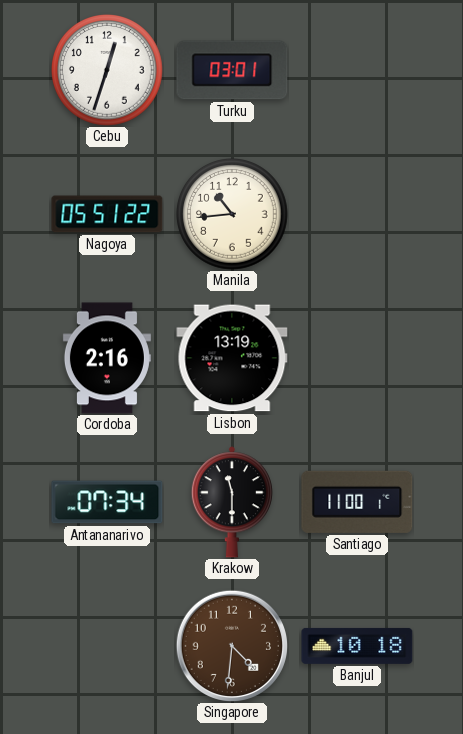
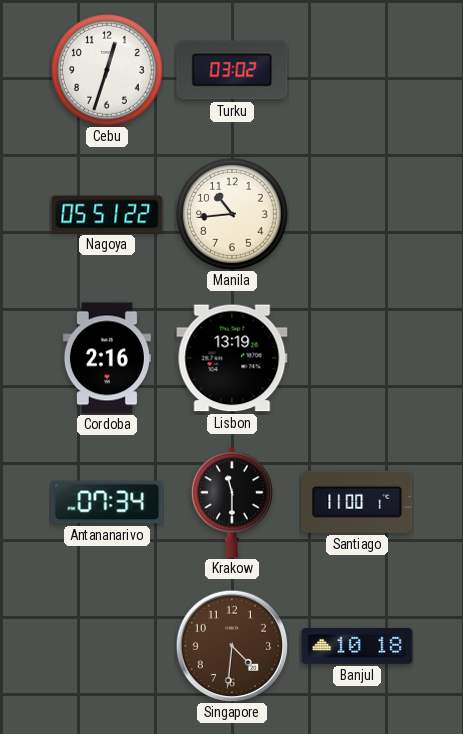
Turku: 03:01 -> 03:02
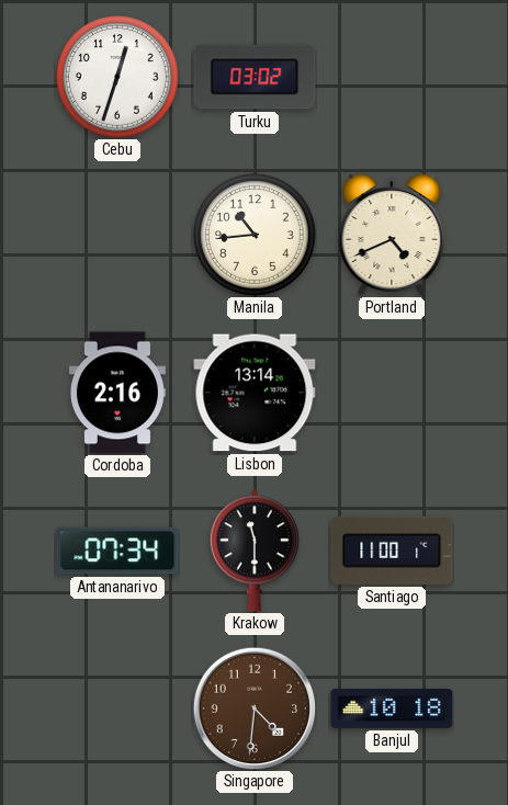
Nagoya: 05:51 -> none
Portland: none -> 4:41
Lisbon: 13:19 -> 13:14
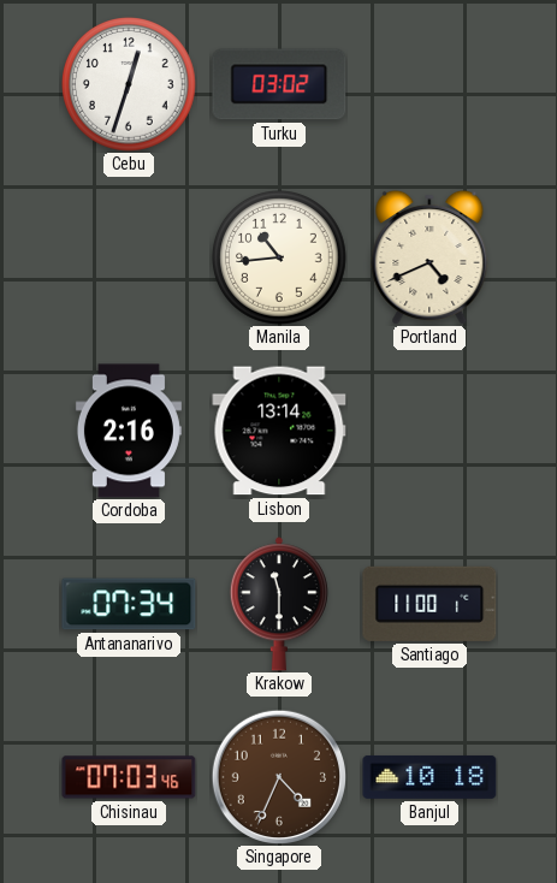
Chisinau: none -> 07:03
Singapore: 4:31 -> 4:34
